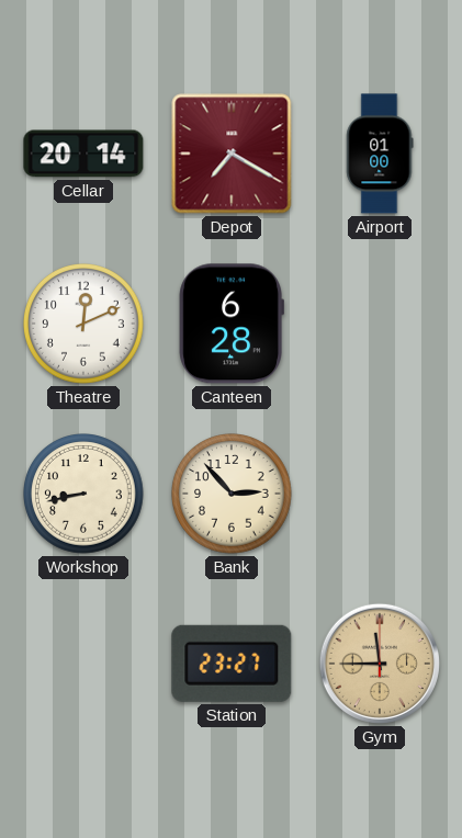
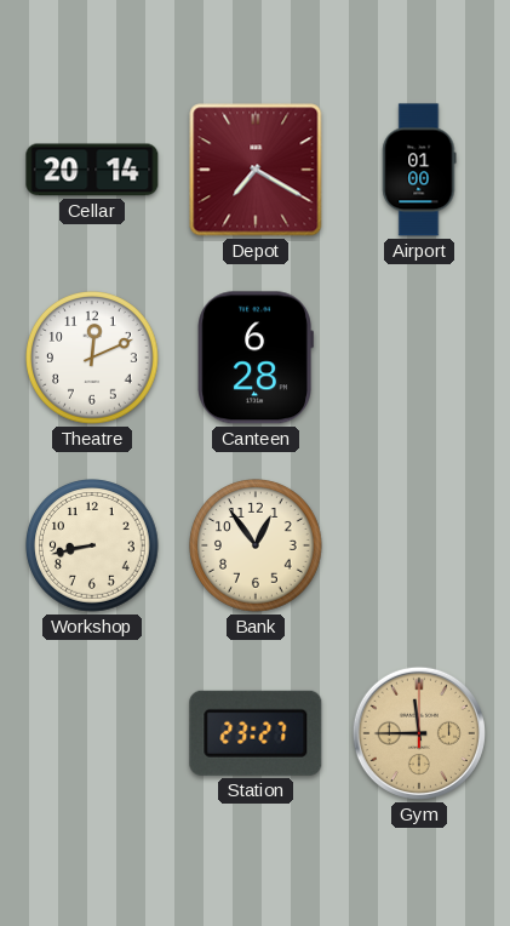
Bank: 2:53 -> 12:54
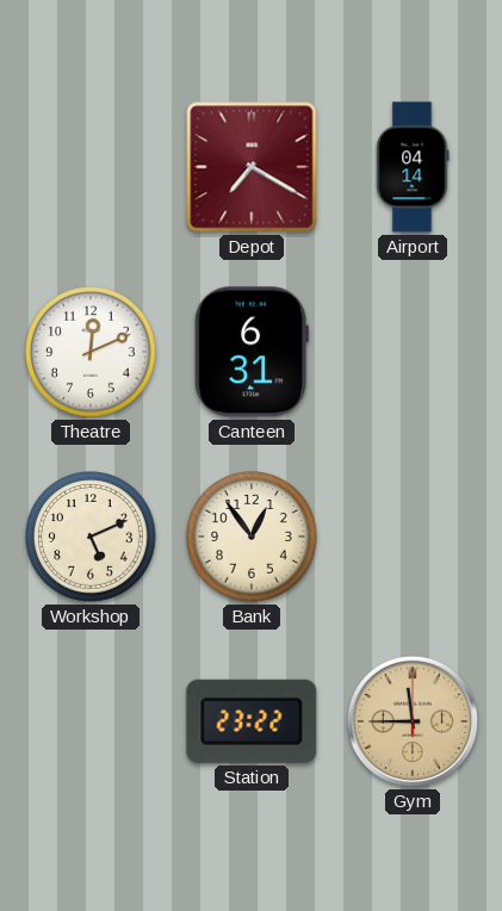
Cellar: 20:14 -> none
Airport: 01:00 -> 04:14
Canteen: 6:28 -> 6:31
Workshop: 8:43 -> 5:11
Station: 23:27 -> 23:22
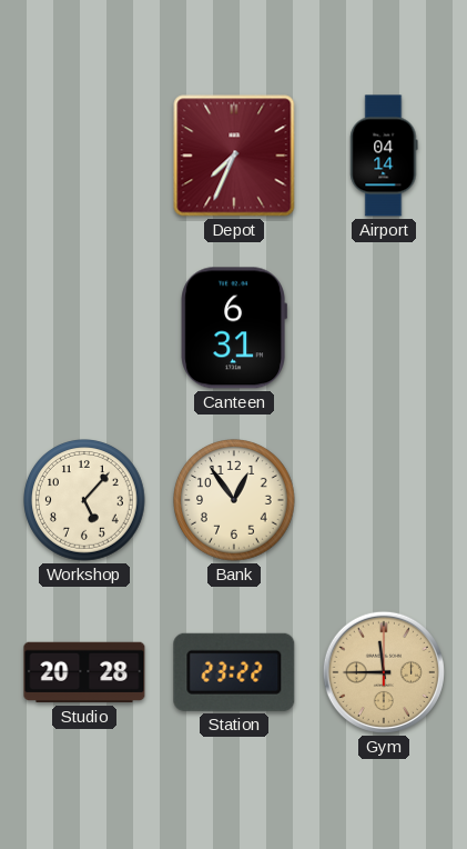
Depot: 7:20 -> 7:34
Theatre: 12:11 -> none
Workshop: 5:11 -> 5:07
Studio: none -> 20:28
